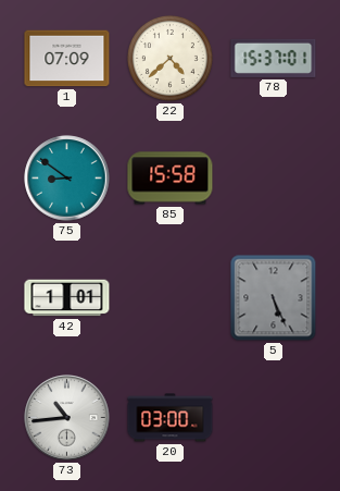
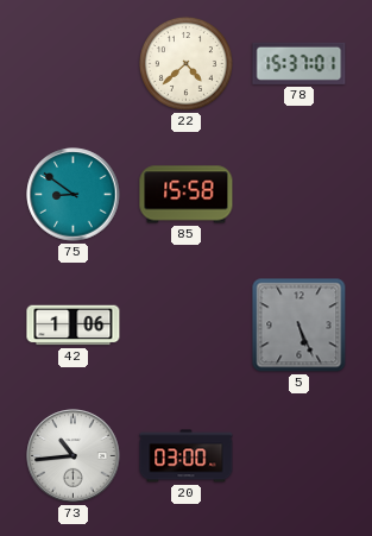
1: 07:09 -> none
42: 1:01 -> 1:06
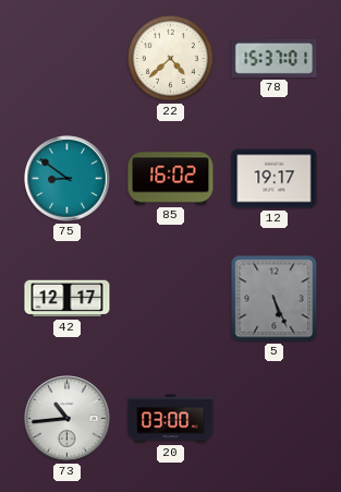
85: 15:58 -> 16:02
12: none -> 19:17
42: 1:06 -> 12:17
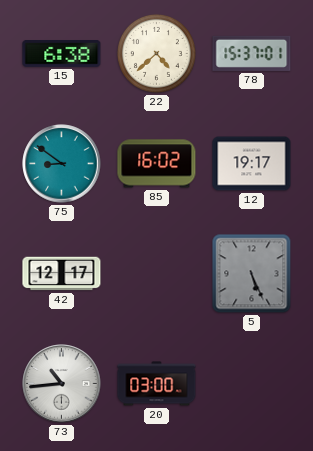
15: none -> 6:38
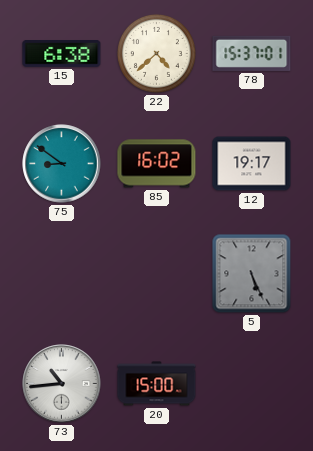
42: 12:17 -> none
20: 03:00 -> 15:00
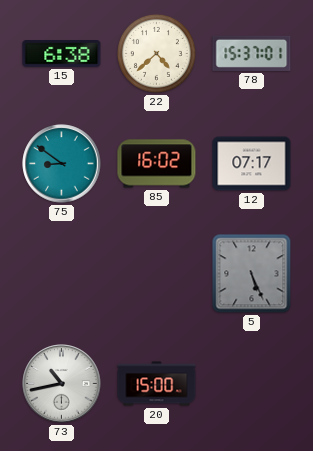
12: 19:17 -> 07:17
73: 10:44 -> 10:43
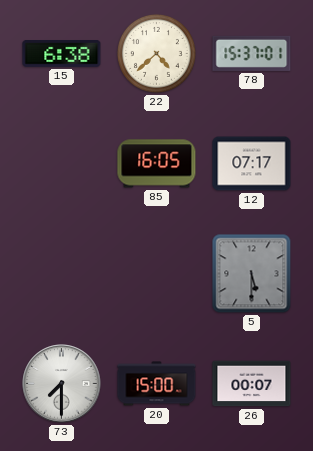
75: 8:51 -> none
85: 16:02 -> 16:05
5: 5:26 -> 5:30
73: 10:43 -> 7:30
26: none -> 00:07
